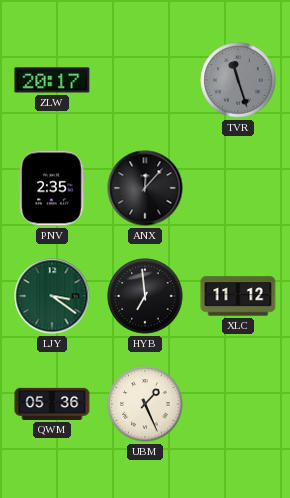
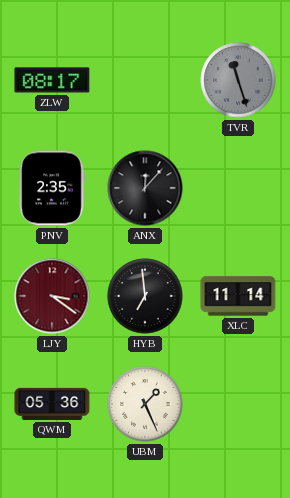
ZLW: 20:17 -> 08:17
LJY dial: green -> burgundy
XLC: 11:12 -> 11:14
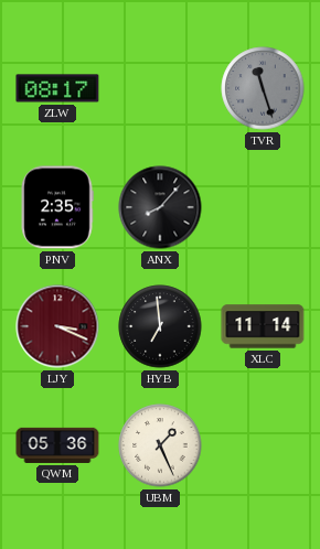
ANX: 12:07 -> 8:07
LJY: 3:21 -> 3:19
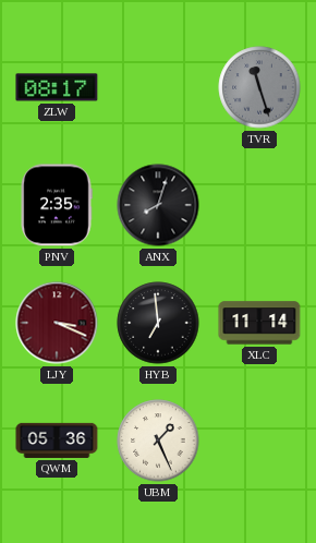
ANX: 8:07 -> 8:03
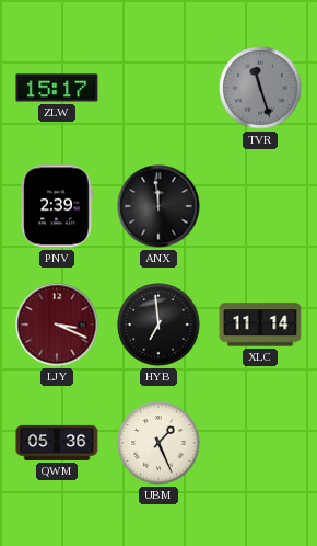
ZLW: 08:17 -> 15:17
PNV: 2:35 -> 2:39
ANX: 8:03 -> 11:59
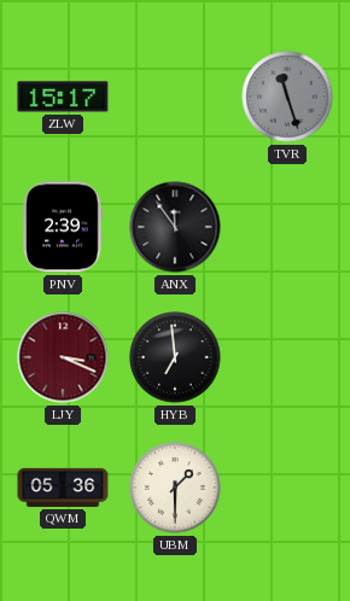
ANX: 11:59 -> 11:54
XLC: 11:14 -> none
UBM: 1:26 -> 1:30
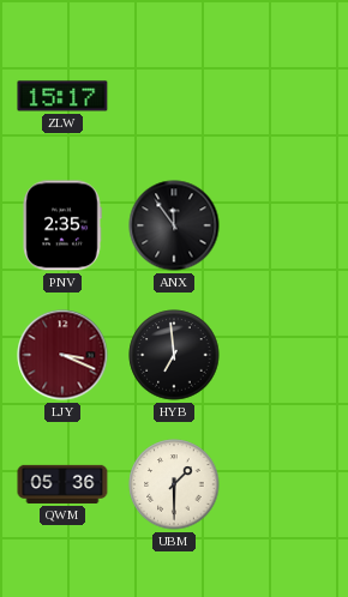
TVR: 11:27 -> none
PNV: 2:39 -> 2:35
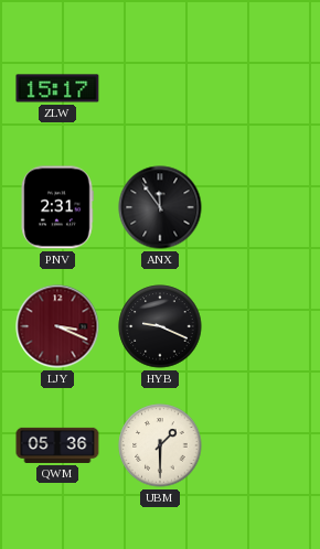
PNV: 2:35 -> 2:31
HYB: 6:59 -> 9:19
